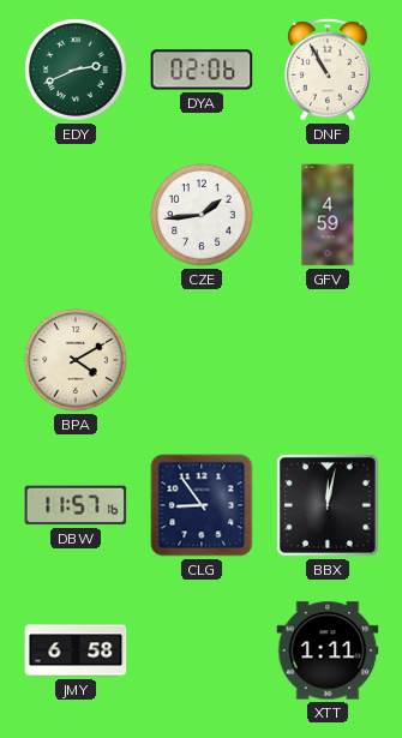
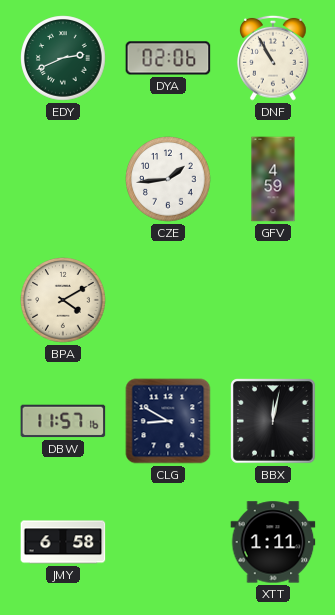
CLG: 8:54 -> 8:50
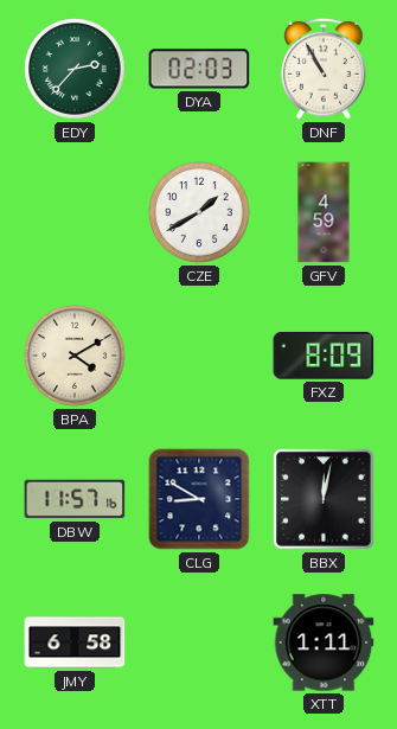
EDY: 2:41 -> 2:37
DYA: 02:06 -> 02:03
CZE: 1:44 -> 1:40
FXZ: none -> 8:09
